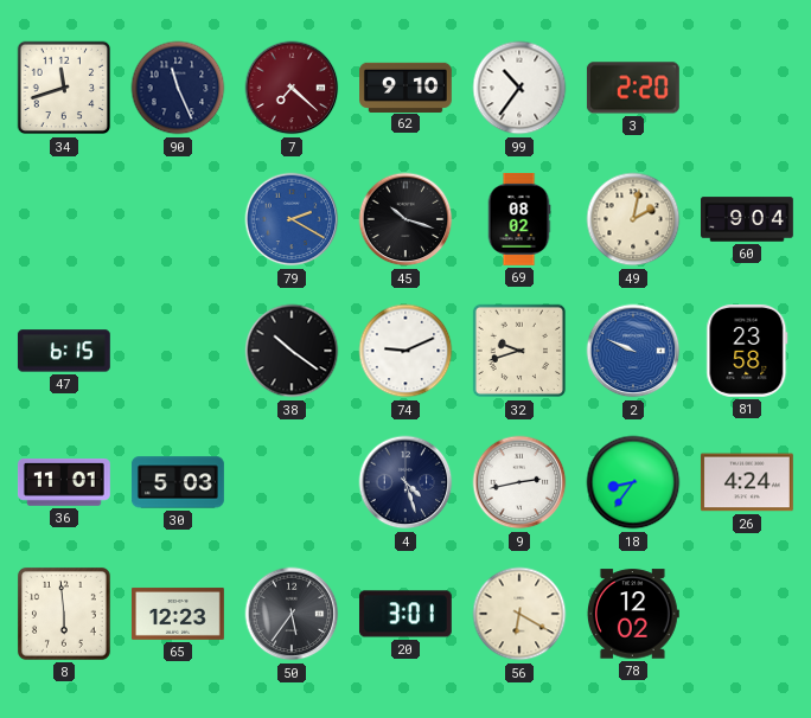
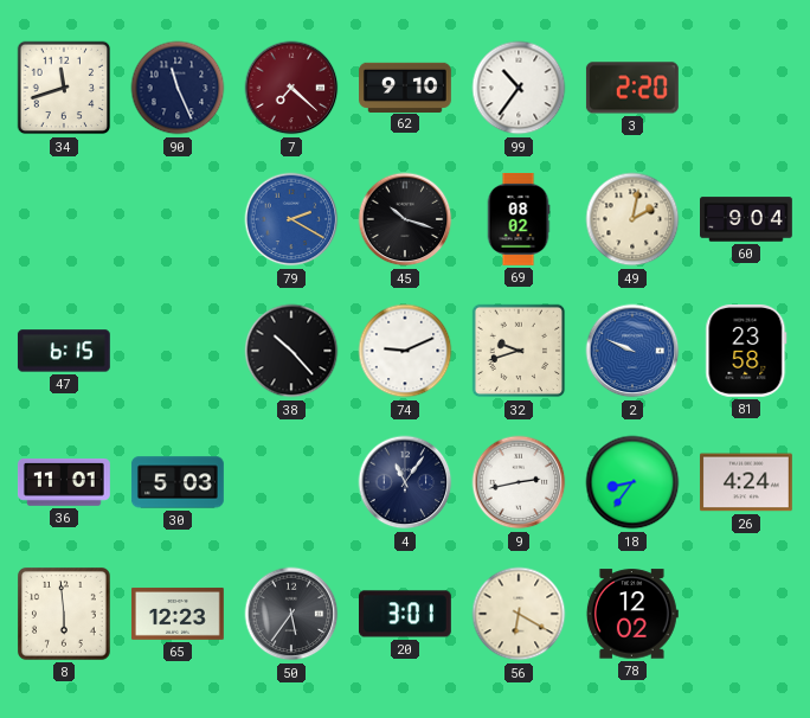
38: 10:21 -> 10:23
4: 4:27 -> 11:06
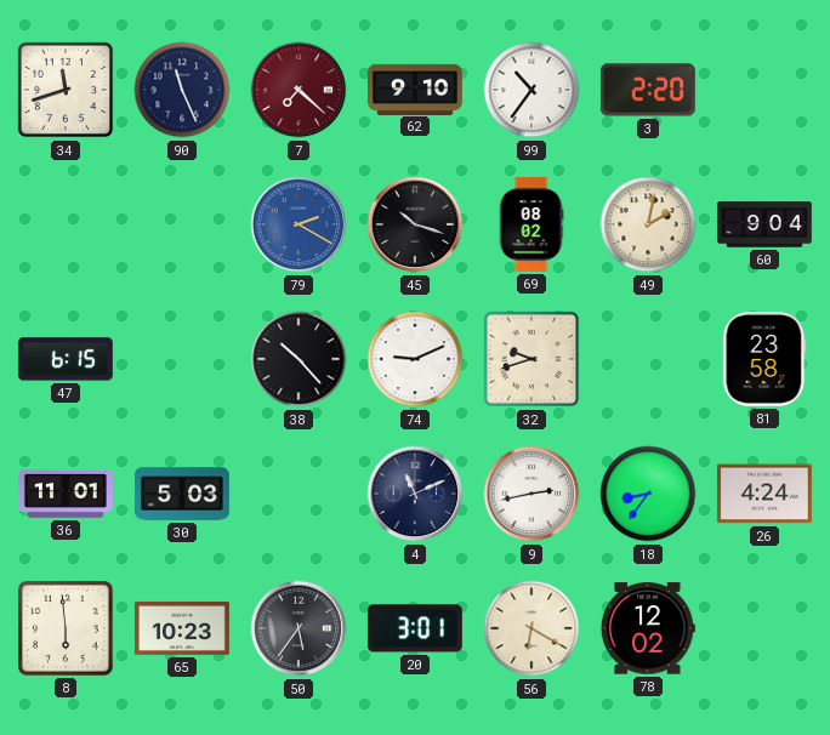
2: 9:49 -> none
4: 11:06 -> 11:11
65: 12:23 -> 10:23
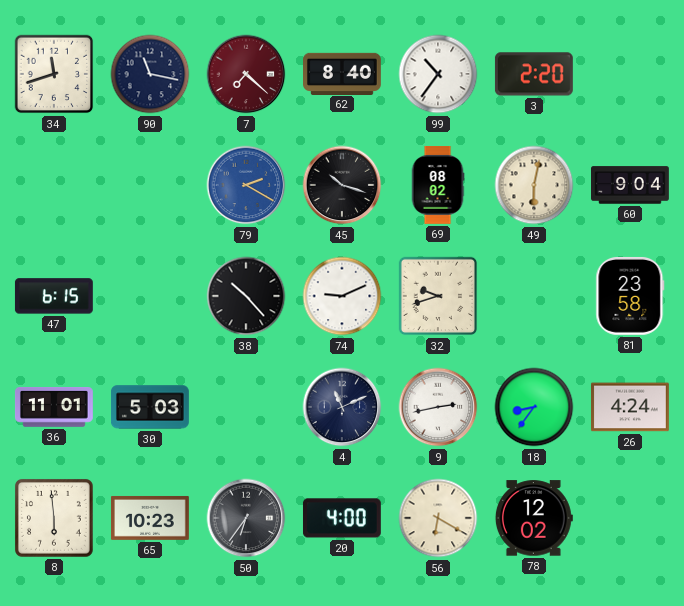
90: 11:26 -> 11:17
62: 9:10 -> 8:40
49: 2:02 -> 6:02
50: 5:36 -> 6:36
20: 3:01 -> 4:00
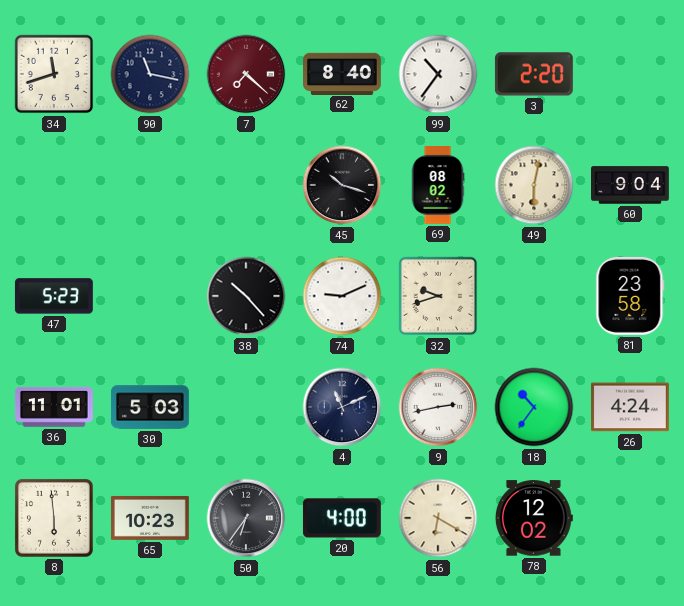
79: 2:20 -> none
47: 6:15 -> 5:23
18: 8:36 -> 10:36
